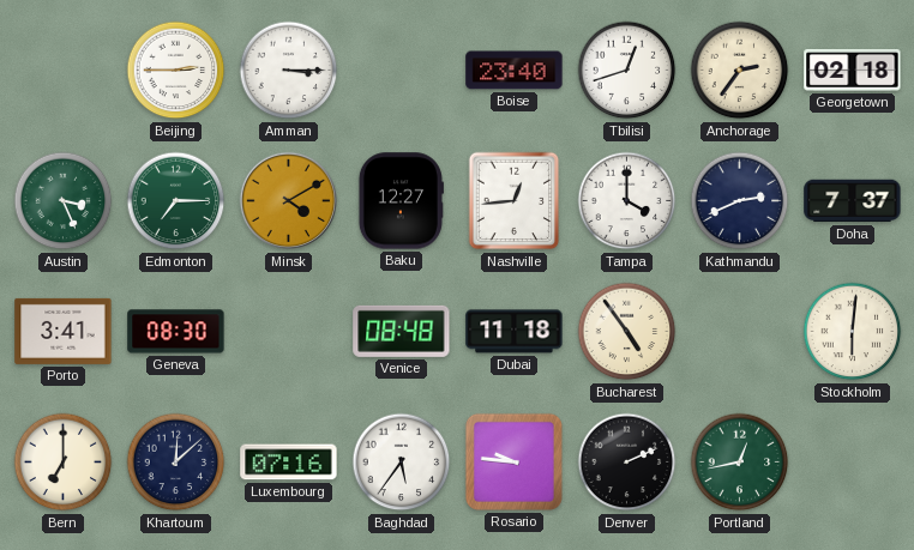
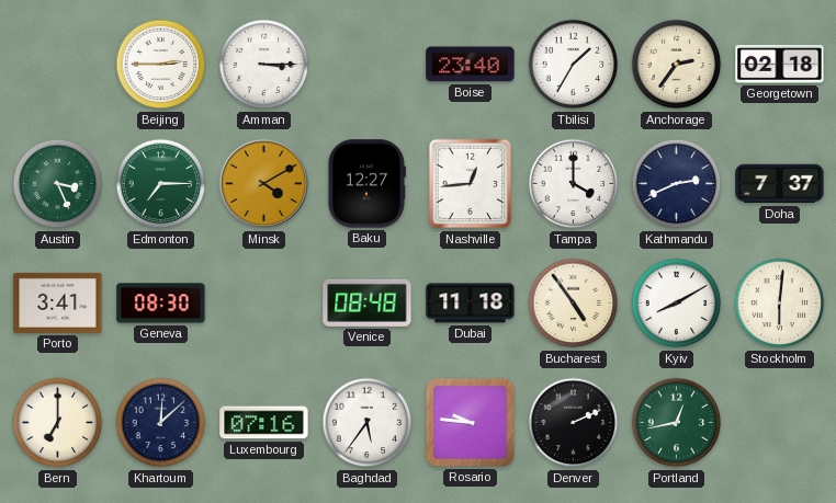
Tbilisi: 12:42 -> 1:35
Kyiv: none -> 8:10
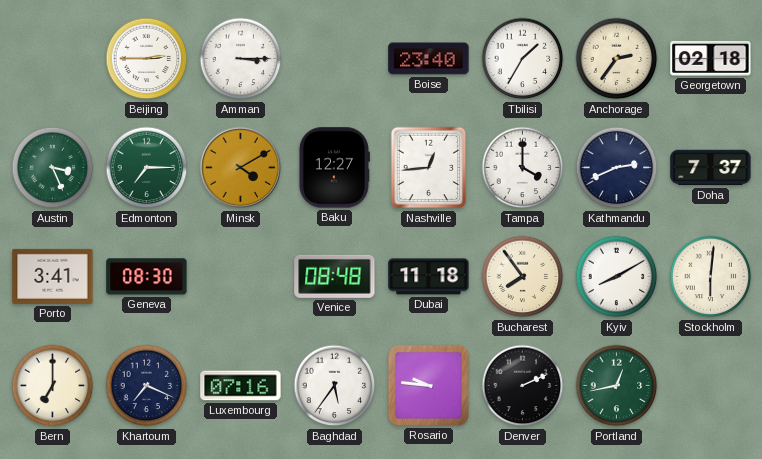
Bucharest: 4:54 -> 7:54
Khartoum: 12:08 -> 7:19
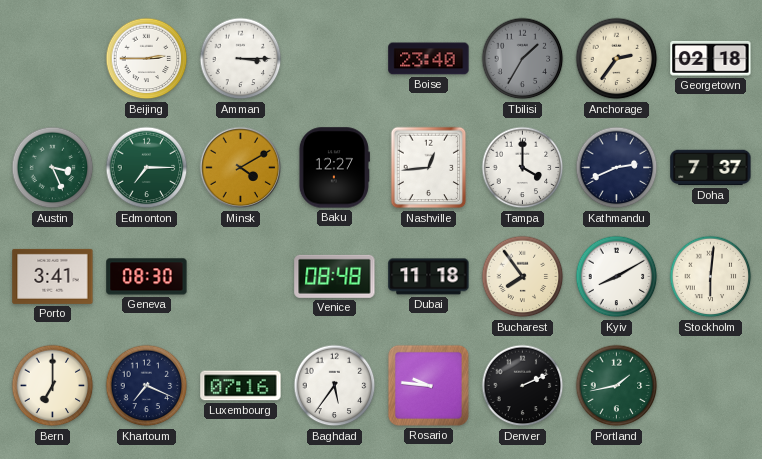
Tbilisi dial: white -> grey
Portland: 12:43 -> 1:43
